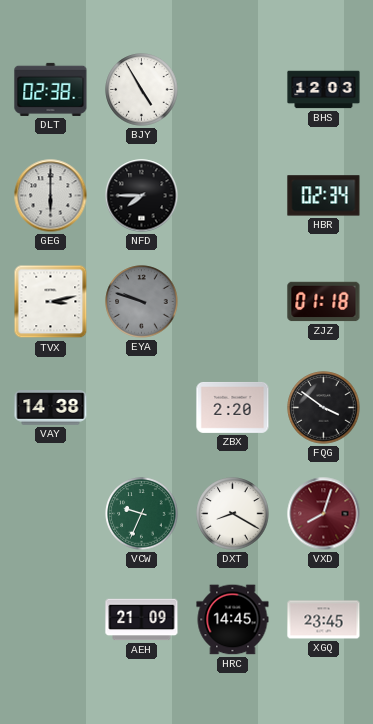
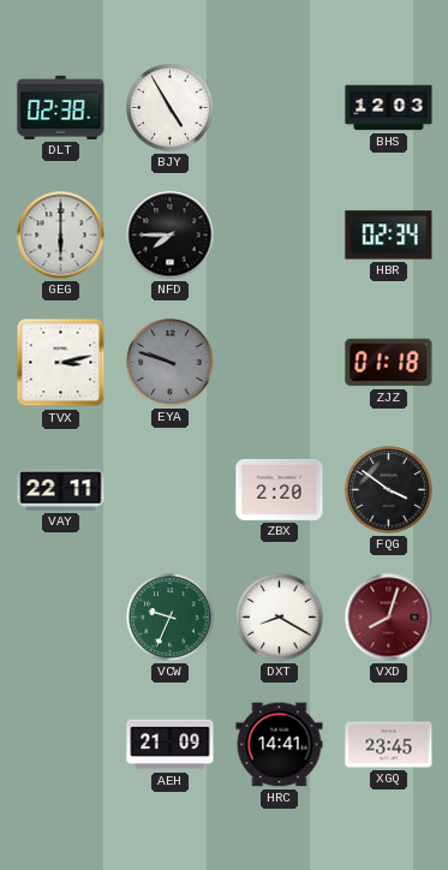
VAY: 14:38 -> 22:11
HRC: 14:45 -> 14:41
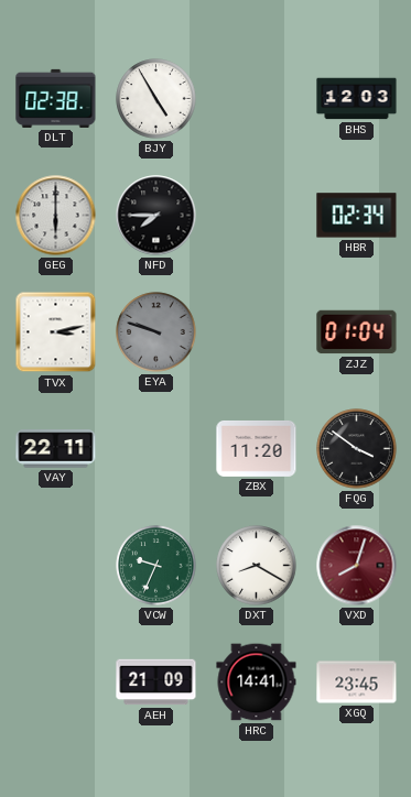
ZJZ: 01:18 -> 01:04
ZBX: 2:20 -> 11:20
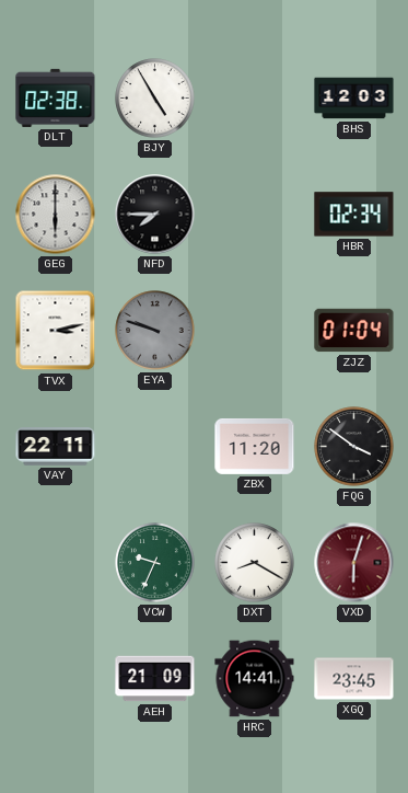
VXD: 8:03 -> 6:03
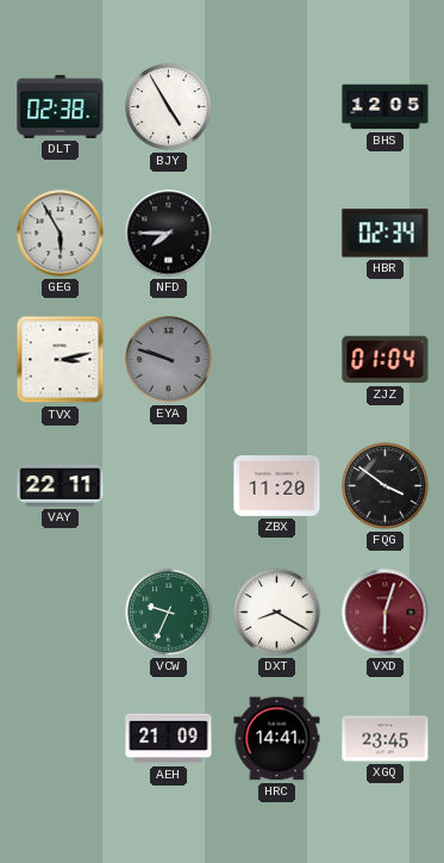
BHS: 12:03 -> 12:05
GEG: 6:00 -> 5:55
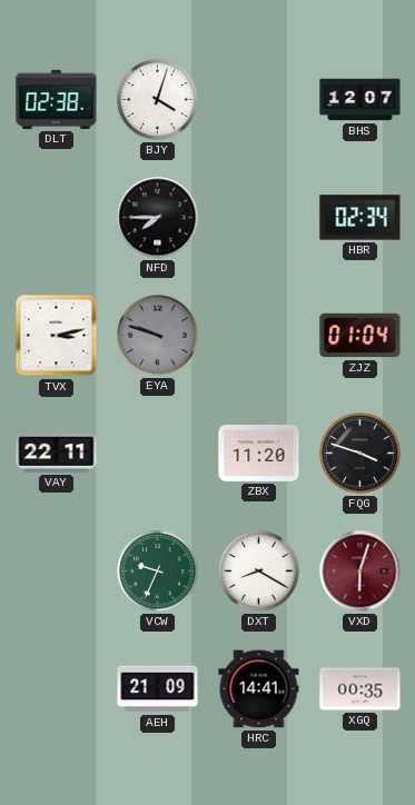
BJY: 4:55 -> 4:03
BHS: 12:05 -> 12:07
GEG: 5:55 -> none
FQG: 3:51 -> 3:48
XGQ: 23:45 -> 00:35
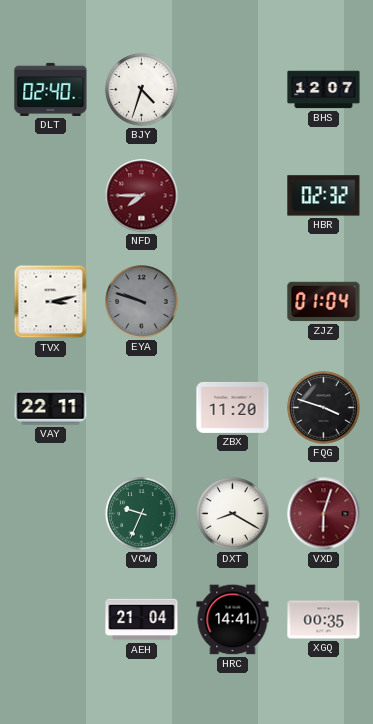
DLT: 02:38 -> 02:40
BJY: 4:03 -> 4:33
NFD dial: black -> burgundy
HBR: 02:34 -> 02:32
AEH: 21:09 -> 21:04
